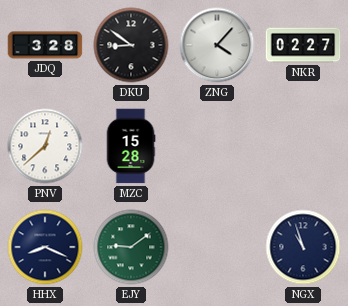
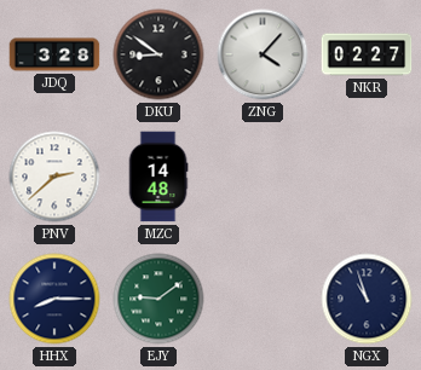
PNV: 12:38 -> 2:38
MZC: 15:28 -> 14:48
HHX: 8:19 -> 8:15
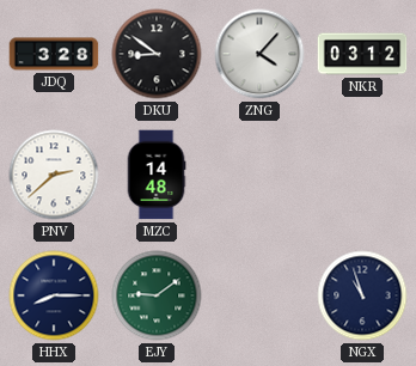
NKR: 02:27 -> 03:12
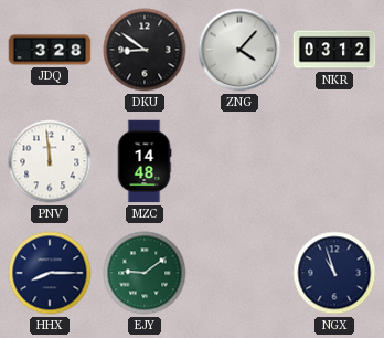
PNV: 2:38 -> 11:59
